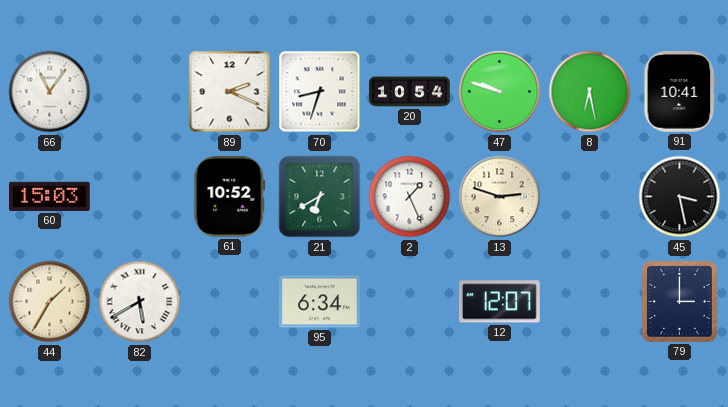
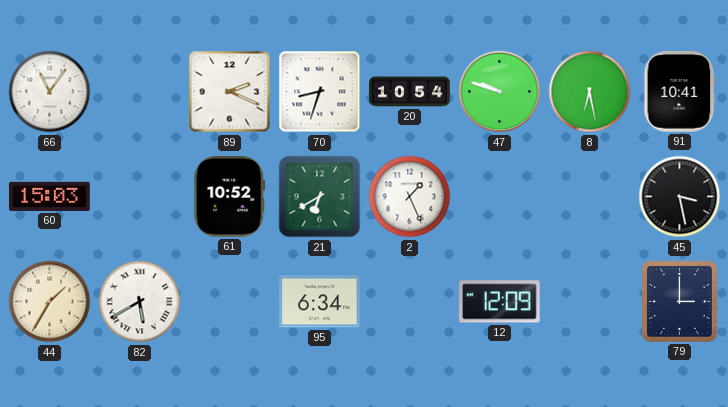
13: 2:48 -> none
12: 12:07 -> 12:09
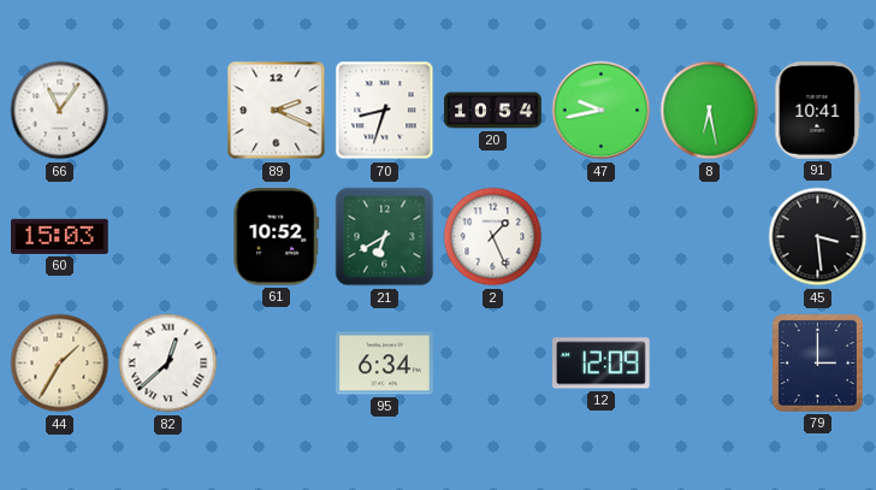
47: 9:48 -> 9:43
45: 3:28 -> 3:29
82: 5:40 -> 12:38
